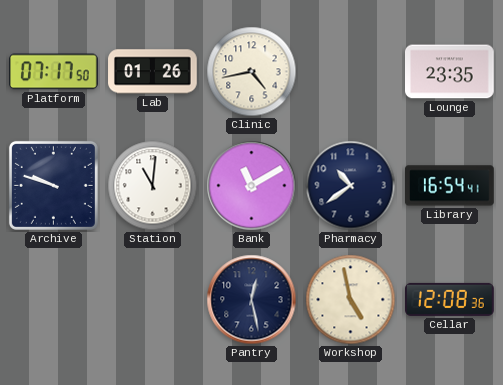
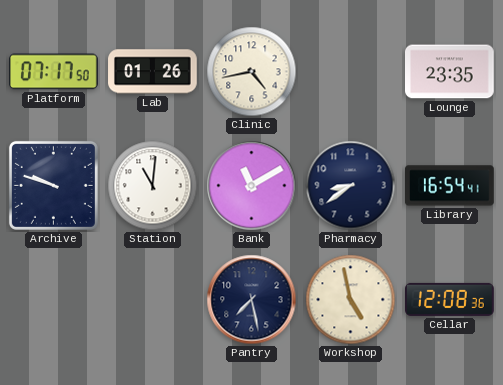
Pharmacy: 10:39 -> 8:39
Pantry: 12:28 -> 7:28
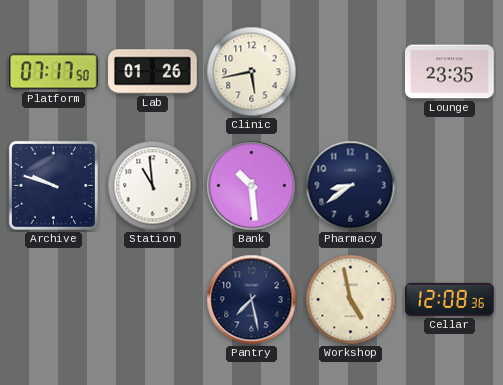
Clinic: 4:43 -> 5:43
Station: 11:01 -> 10:59
Bank: 11:10 -> 10:29
Library: 16:54 -> none
